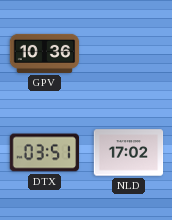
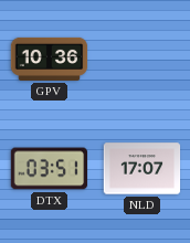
NLD: 17:02 -> 17:07
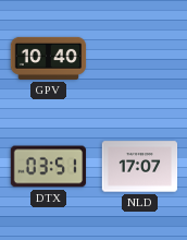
GPV: 10:36 -> 10:40
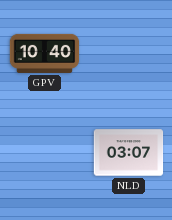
DTX: 03:51 -> none
NLD: 17:07 -> 03:07
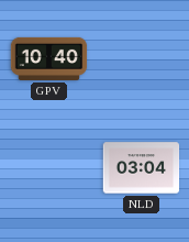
NLD: 03:07 -> 03:04
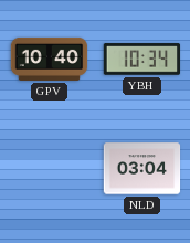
YBH: none -> 10:34
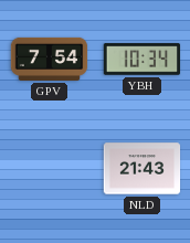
GPV: 10:40 -> 7:54
NLD: 03:04 -> 21:43
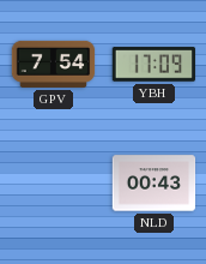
YBH: 10:34 -> 17:09
NLD: 21:43 -> 00:43
